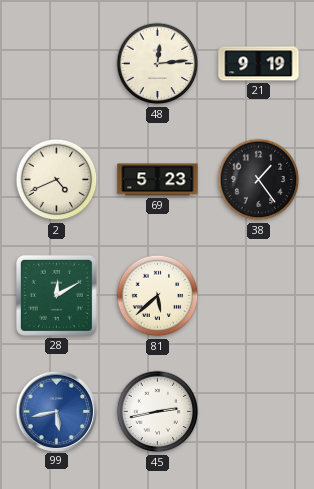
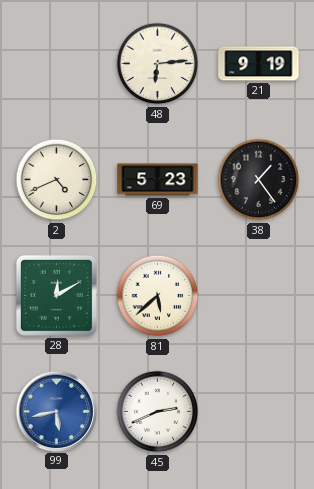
48: 12:14 -> 6:14
45: 2:43 -> 2:41
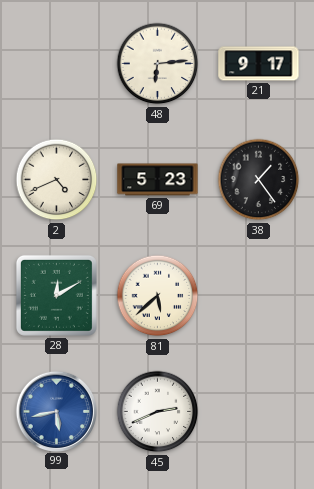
21: 9:19 -> 9:17
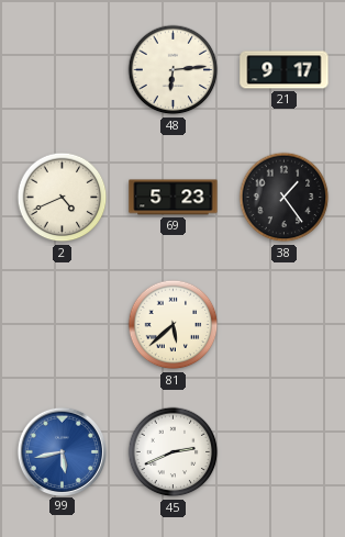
28: 12:10 -> none
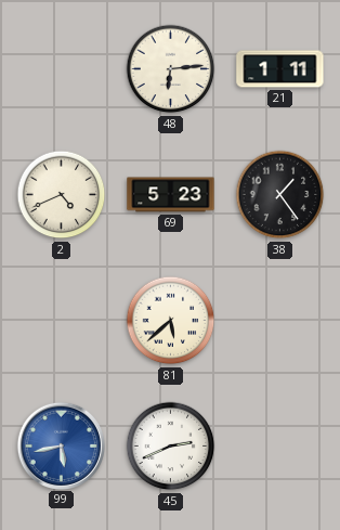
21: 9:17 -> 1:11
